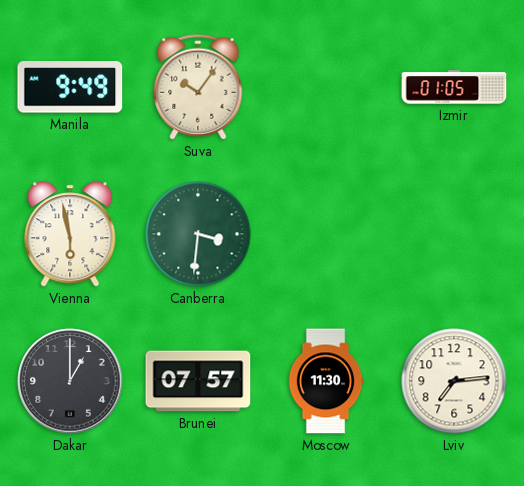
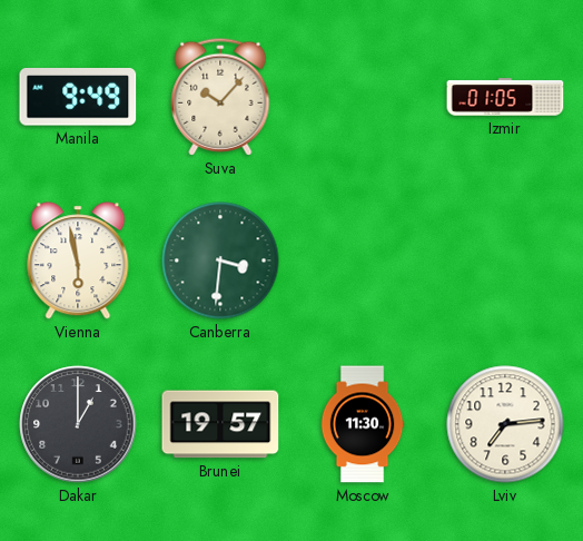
Suva: 10:06 -> 10:07
Brunei: 07:57 -> 19:57
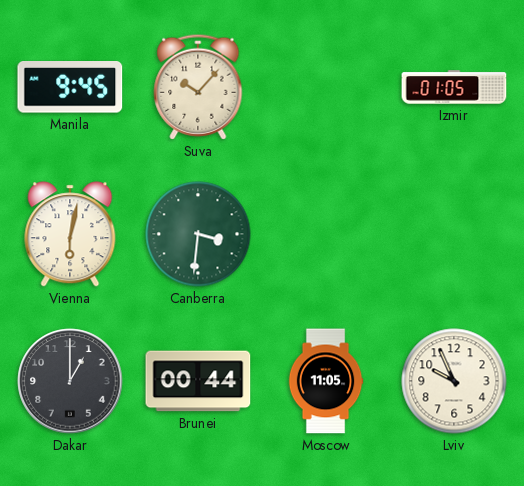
Manila: 9:49 -> 9:45
Vienna: 5:58 -> 6:02
Brunei: 19:57 -> 00:44
Moscow: 11:30 -> 11:05
Lviv: 7:14 -> 9:56
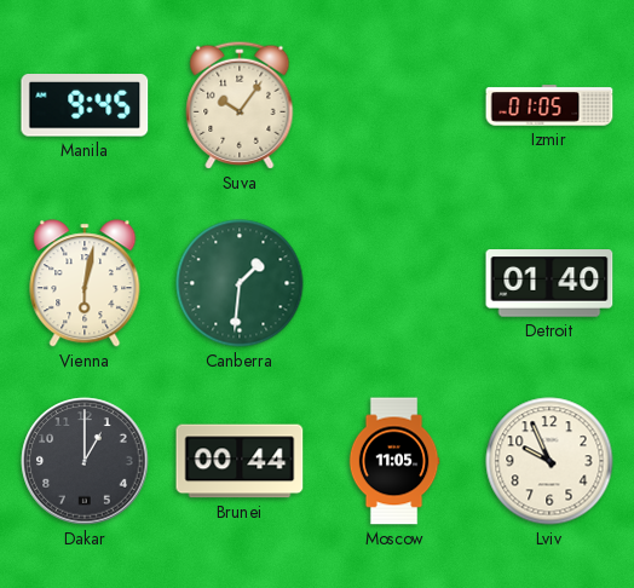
Suva: 10:07 -> 10:06
Canberra: 3:31 -> 1:31
Detroit: none -> 01:40
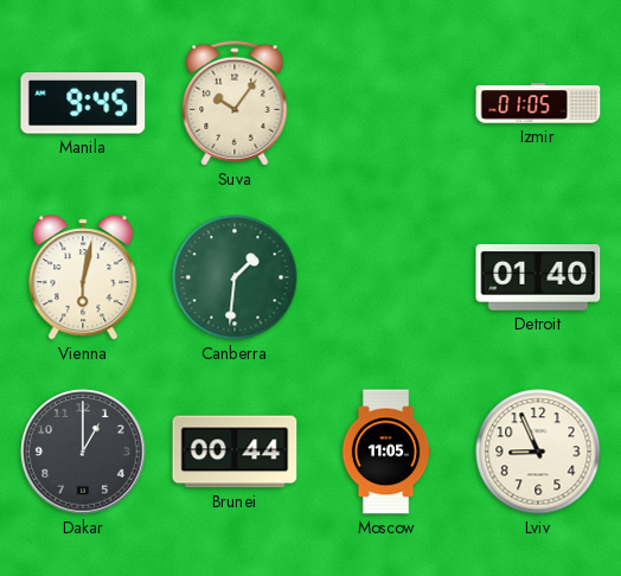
Lviv: 9:56 -> 8:56
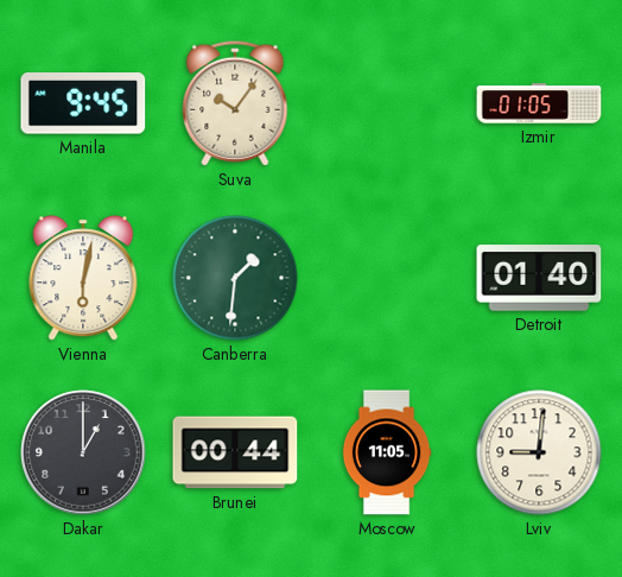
Lviv: 8:56 -> 9:01
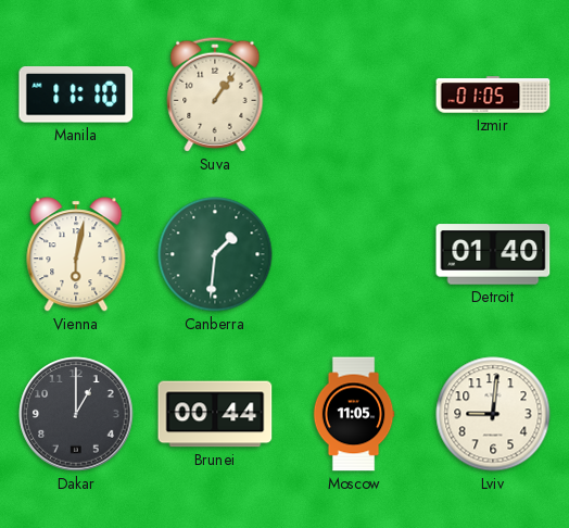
Manila: 9:45 -> 11:10
Suva: 10:06 -> 1:06
